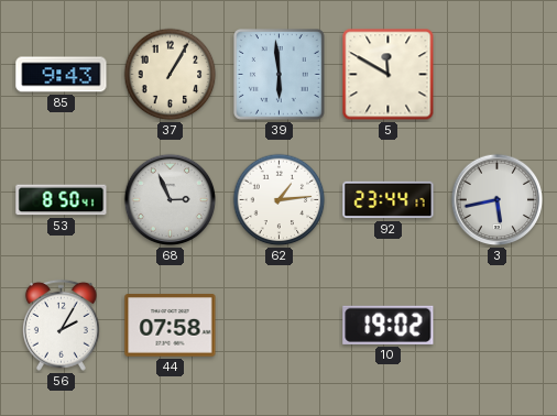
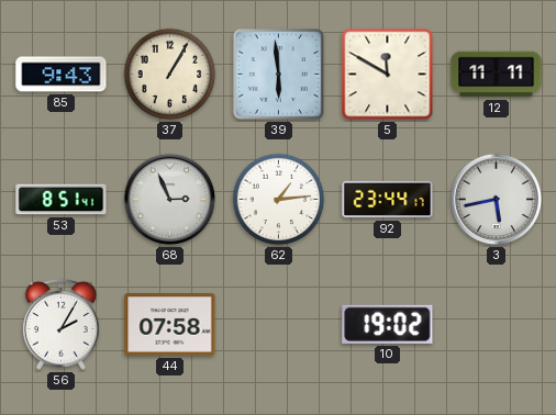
12: none -> 11:11
53: 8:50 -> 8:51
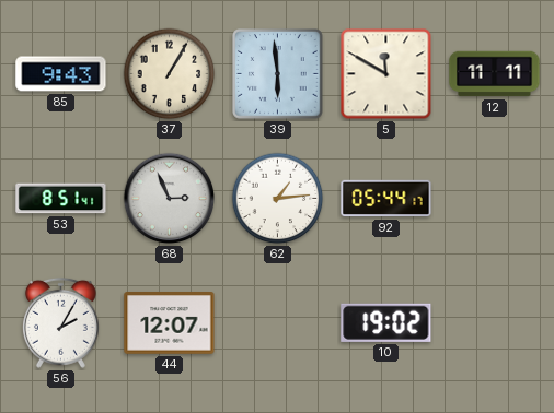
92: 23:44 -> 05:44
3: 5:43 -> none
44: 07:58 -> 12:07
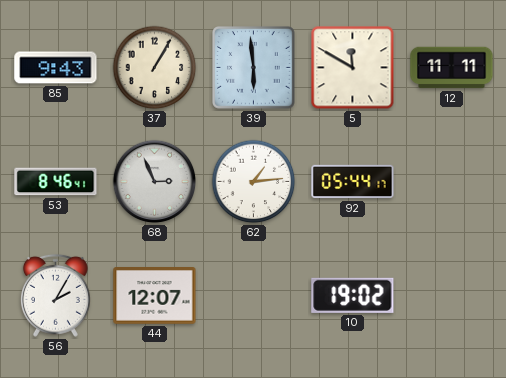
53: 8:51 -> 8:46
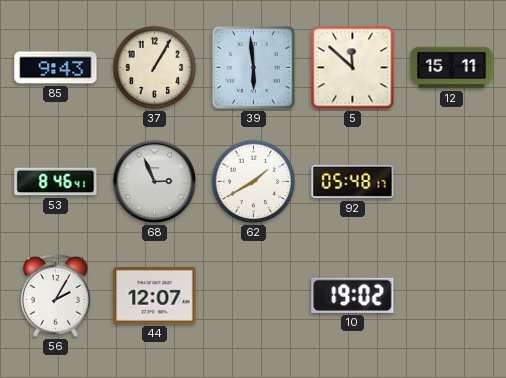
5: 11:50 -> 11:52
12: 11:11 -> 15:11
62: 1:14 -> 1:40
92: 05:44 -> 05:48
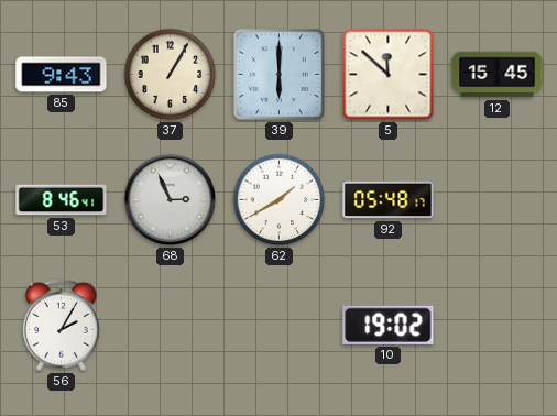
39: 5:59 -> 6:00
12: 15:11 -> 15:45
44: 12:07 -> none
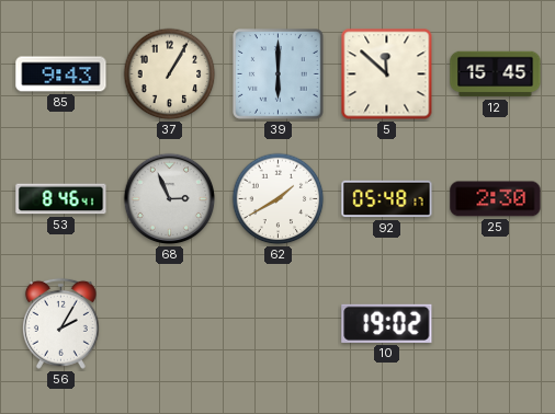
25: none -> 2:30
